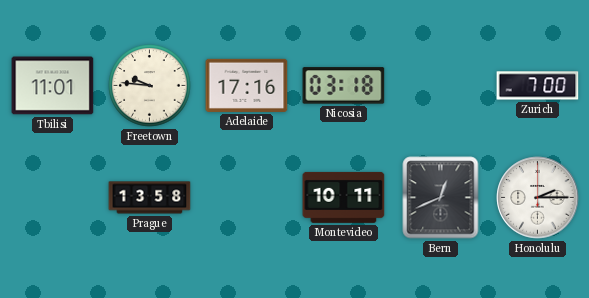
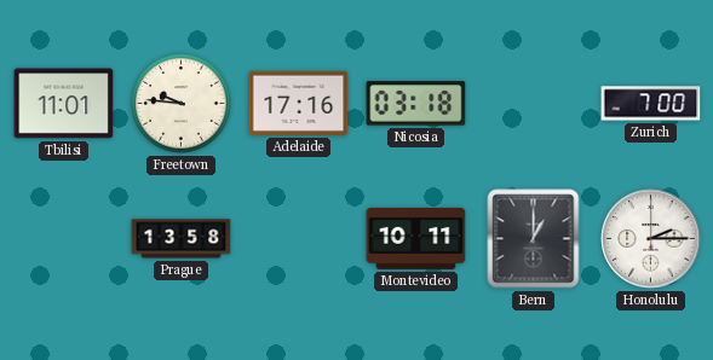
Bern: 12:41 -> 1:00
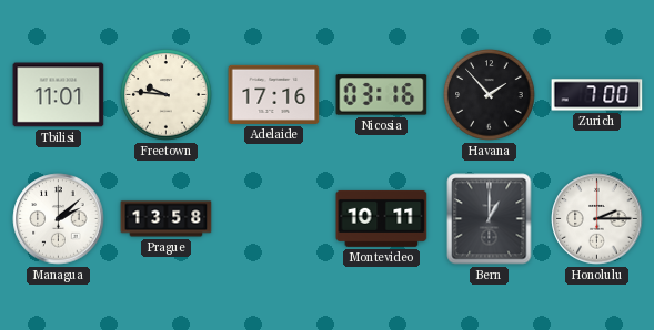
Nicosia: 03:18 -> 03:16
Havana: none -> 1:53
Managua: none -> 2:08
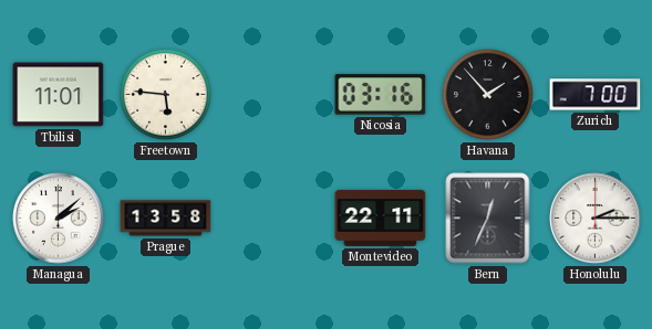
Freetown: 9:46 -> 5:46
Adelaide: 17:16 -> none
Montevideo: 10:11 -> 22:11
Bern: 1:00 -> 12:34
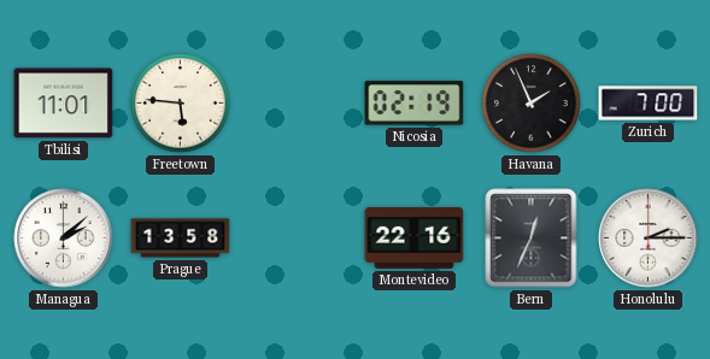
Nicosia: 03:16 -> 02:19
Havana: 1:53 -> 1:56
Montevideo: 22:11 -> 22:16
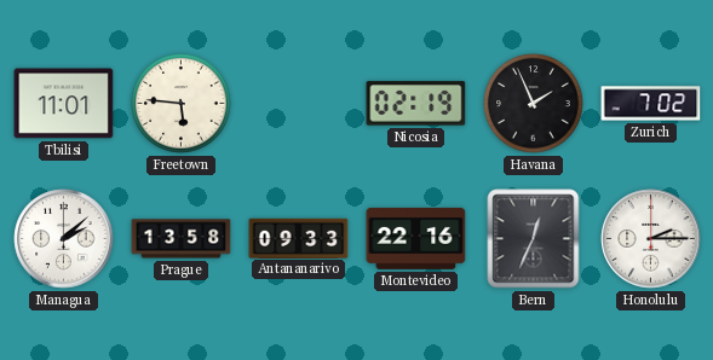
Zurich: 7:00 -> 7:02
Antananarivo: none -> 09:33
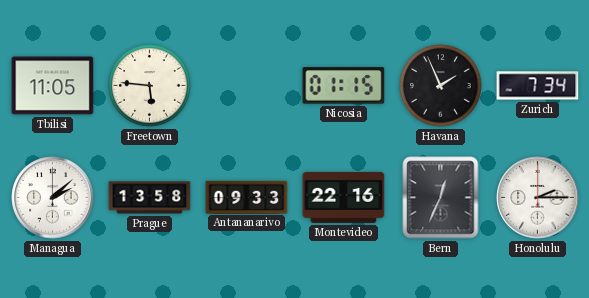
Tbilisi: 11:01 -> 11:05
Nicosia: 02:19 -> 01:15
Zurich: 7:02 -> 7:34
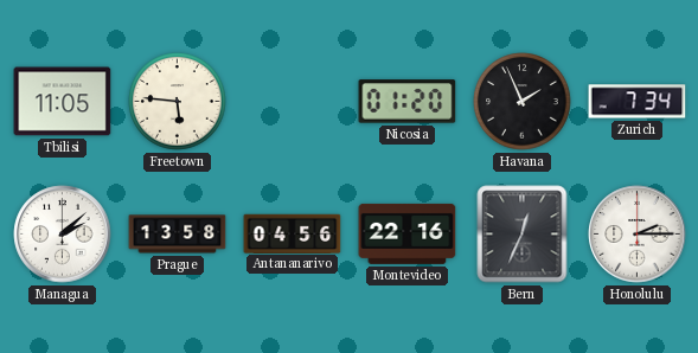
Nicosia: 01:15 -> 01:20
Antananarivo: 09:33 -> 04:56
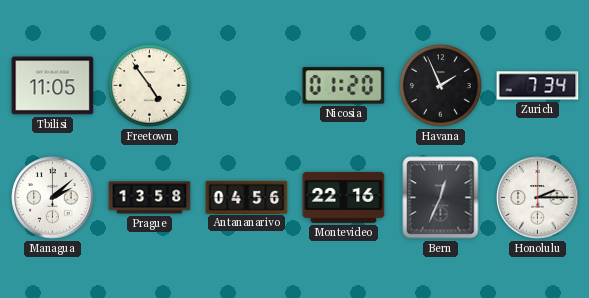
Freetown: 5:46 -> 4:54
